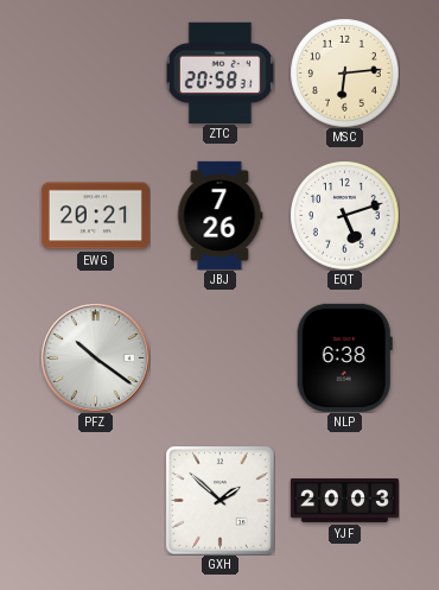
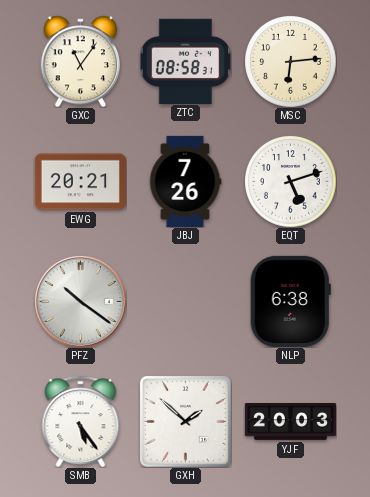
GXC: none -> 11:06
ZTC: 20:58 -> 08:58
SMB: none -> 5:24
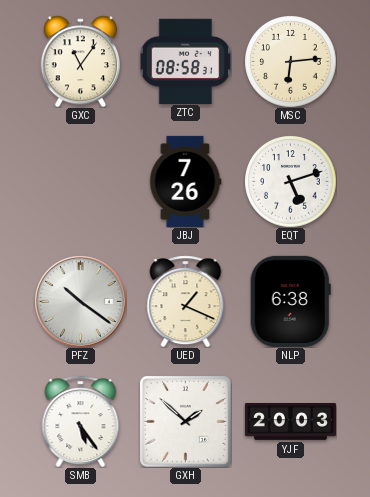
EWG: 20:21 -> none
UED: none -> 1:19
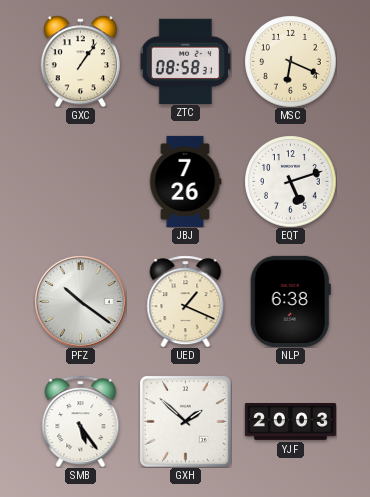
GXC: 11:06 -> 1:06
MSC: 6:14 -> 6:19
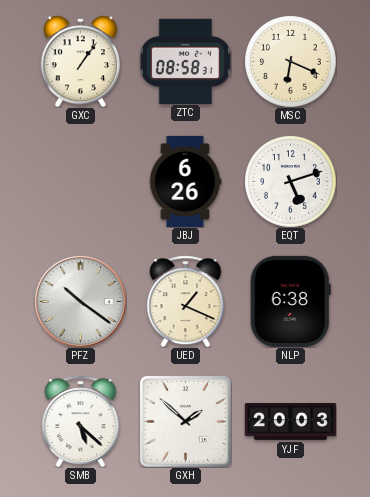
JBJ: 7:26 -> 6:26
SMB: 5:24 -> 5:22
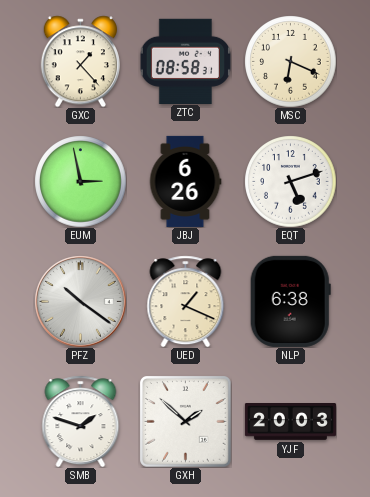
GXC: 1:06 -> 1:23
EUM: none -> 2:58
SMB: 5:22 -> 1:48
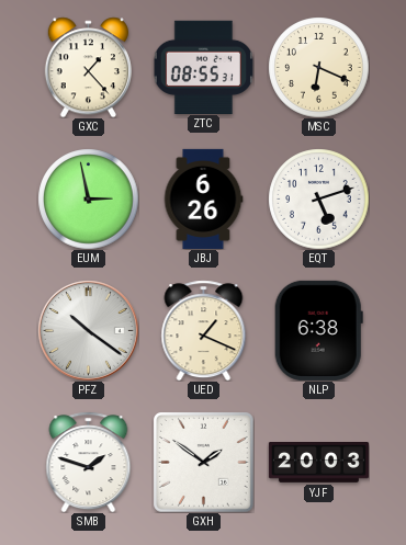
ZTC: 08:58 -> 08:55
GXH: 1:52 -> 1:51
